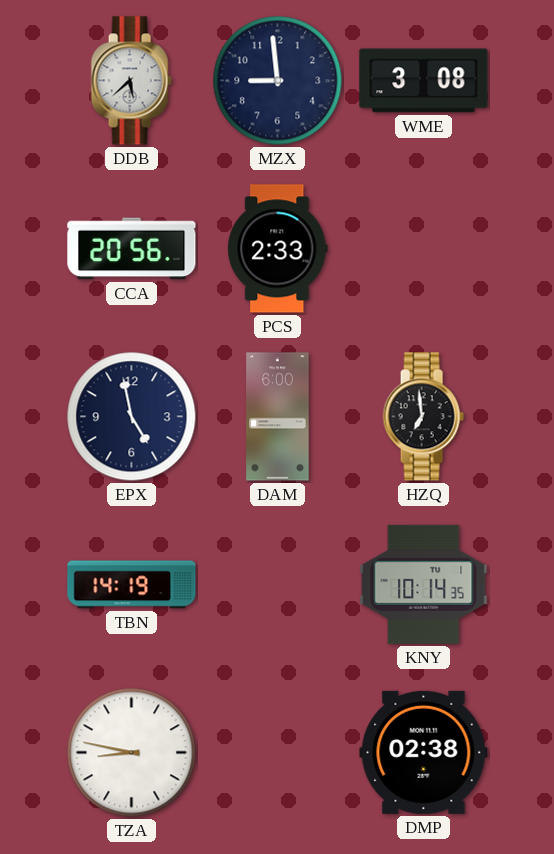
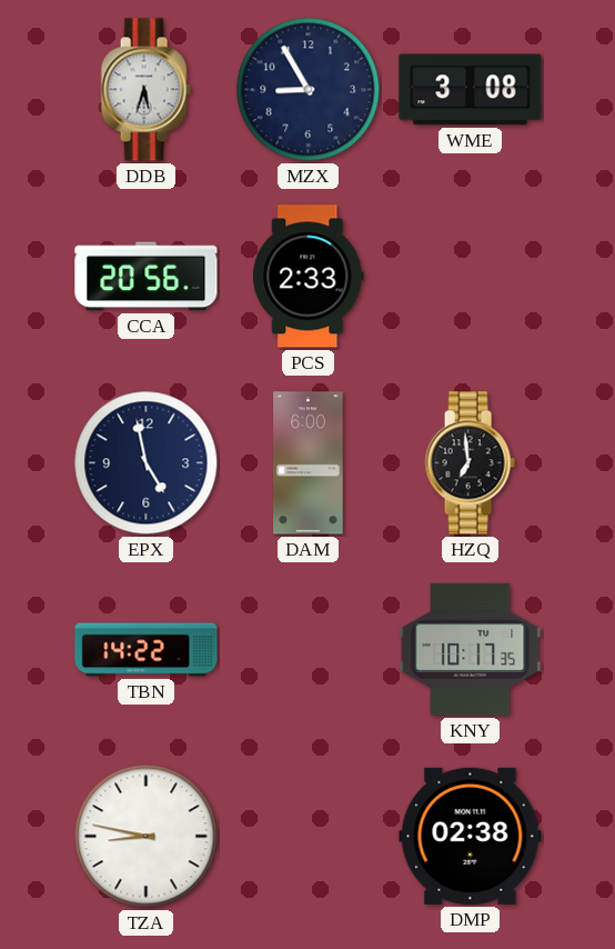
DDB: 5:38 -> 5:33
MZX: 8:59 -> 8:55
TBN: 14:19 -> 14:22
KNY: 10:14 -> 10:17
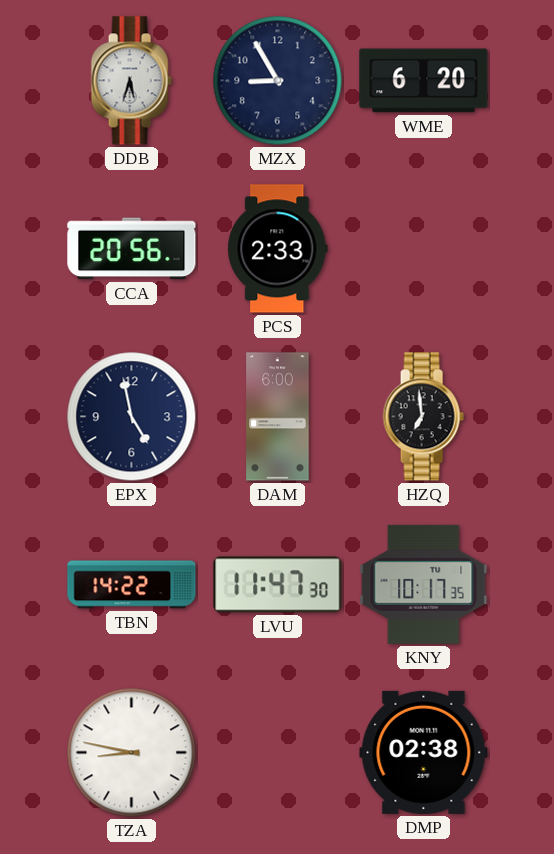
WME: 3:08 -> 6:20
LVU: none -> 11:47
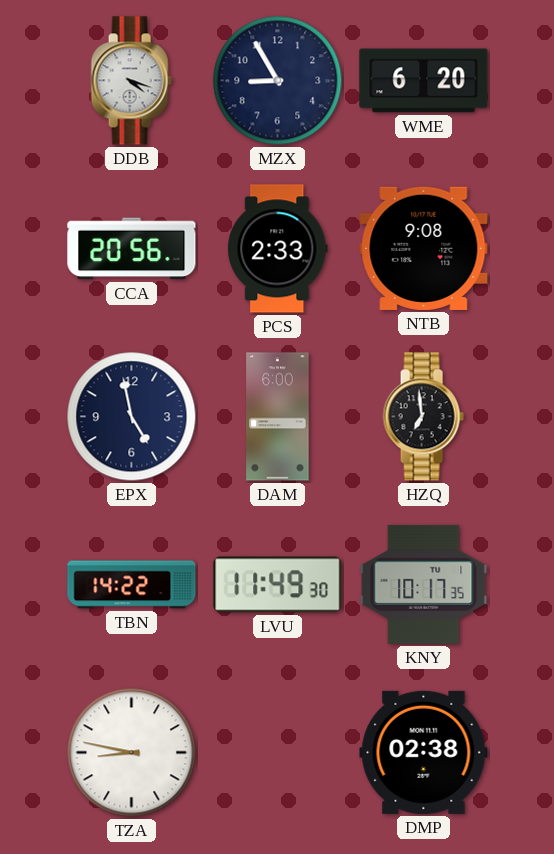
DDB: 5:33 -> 4:18
NTB: none -> 9:08
LVU: 11:47 -> 11:49
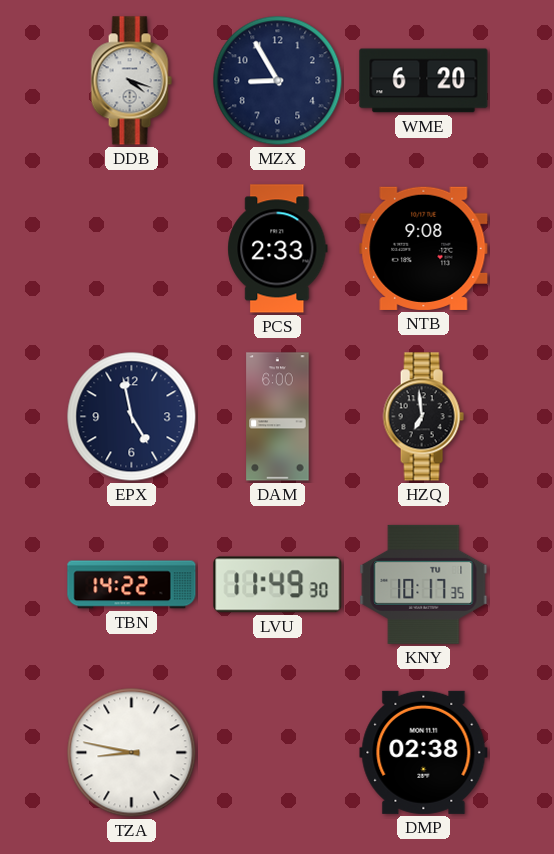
CCA: 20:56 -> none
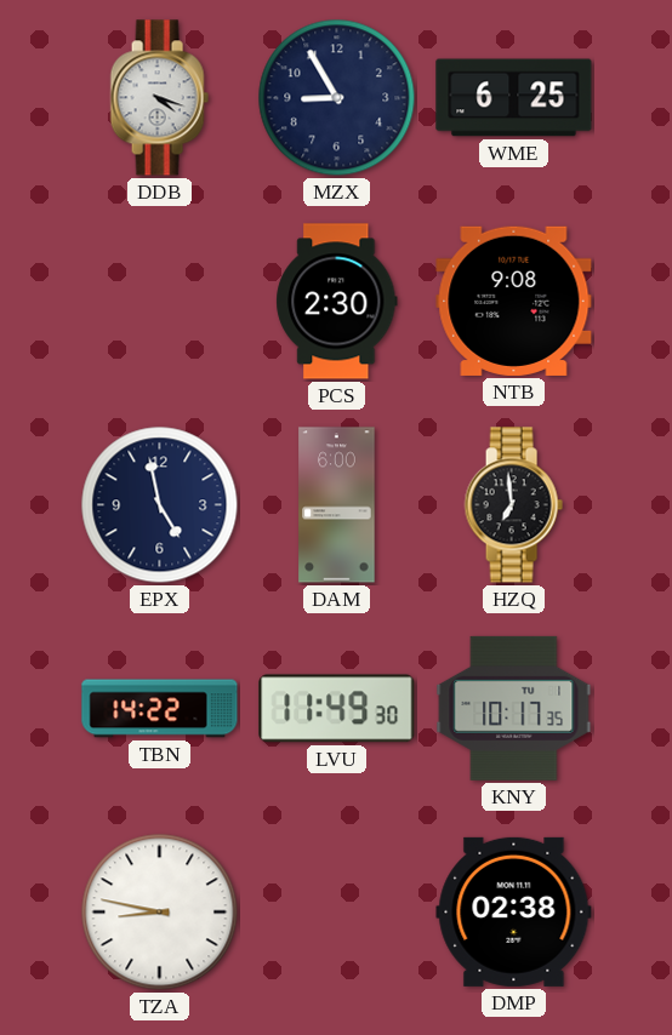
WME: 6:20 -> 6:25
PCS: 2:33 -> 2:30
